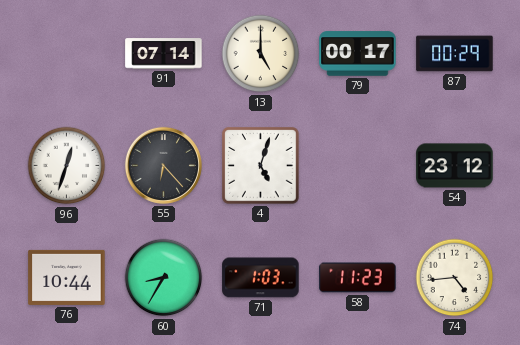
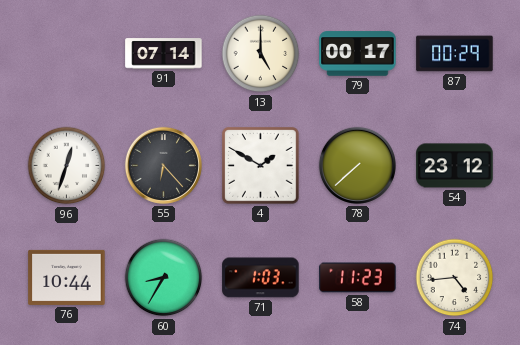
4: 5:03 -> 1:50
78: none -> 7:38
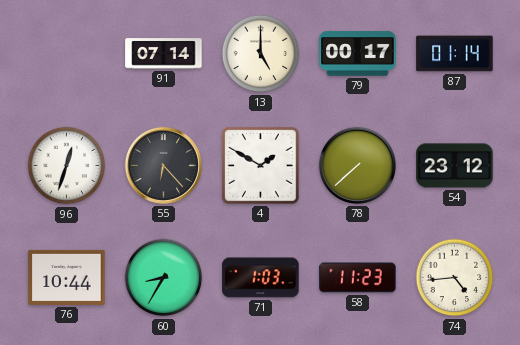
87: 00:29 -> 01:14
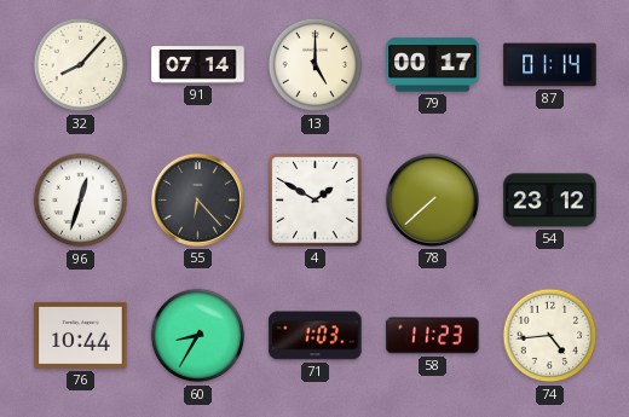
32: none -> 8:07
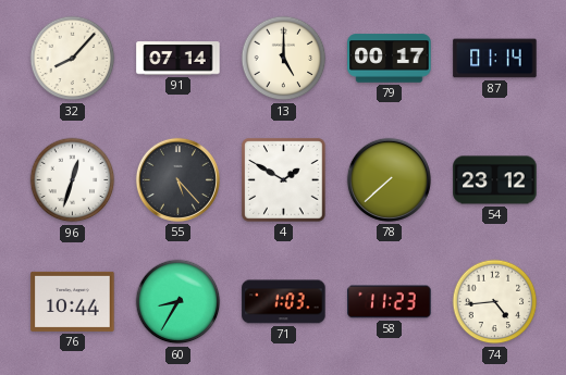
55: 6:23 -> 5:23
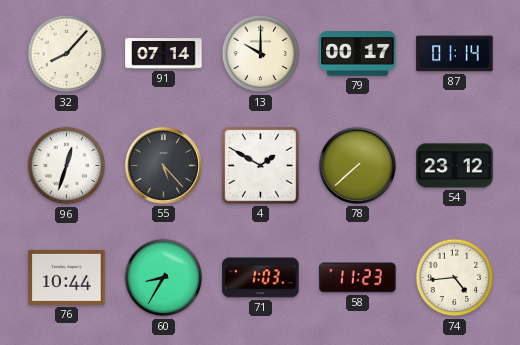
13: 5:00 -> 10:00
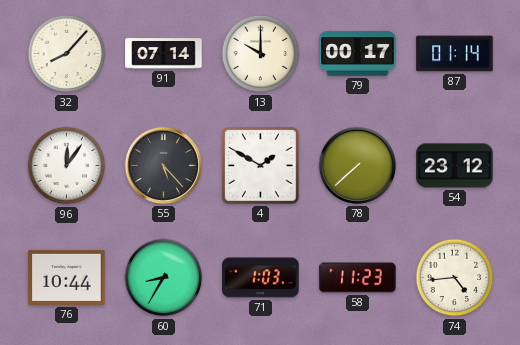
96: 12:33 -> 12:06
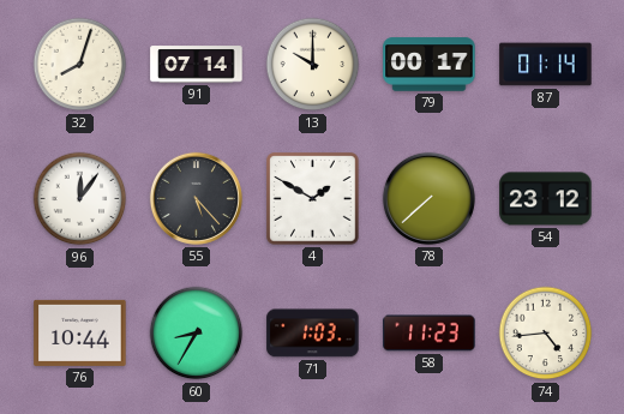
32: 8:07 -> 8:03
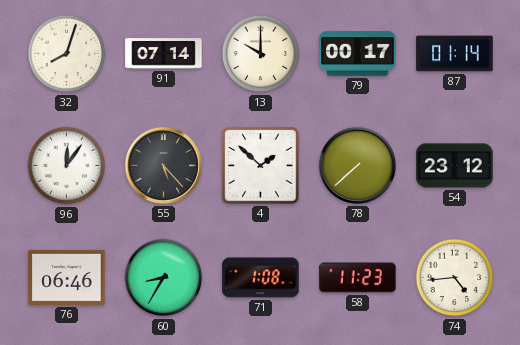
4: 1:50 -> 1:52
76: 10:44 -> 06:46
71: 1:03 -> 1:08
